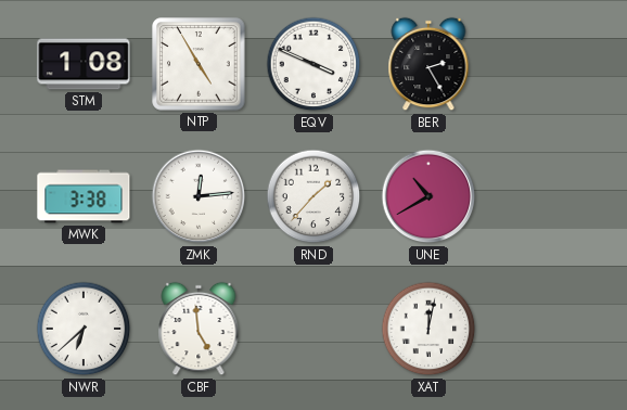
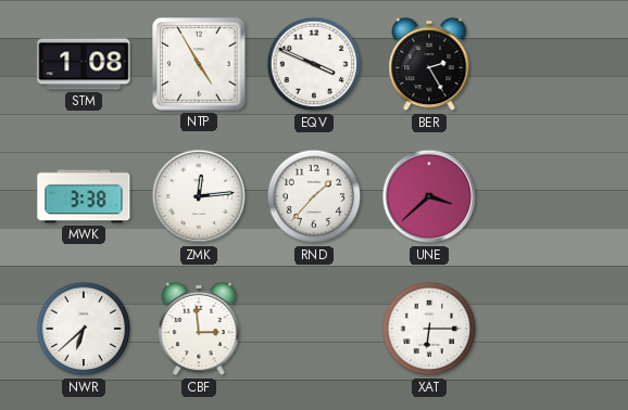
UNE: 10:40 -> 3:38
CBF: 4:59 -> 2:59
XAT: 12:02 -> 6:15
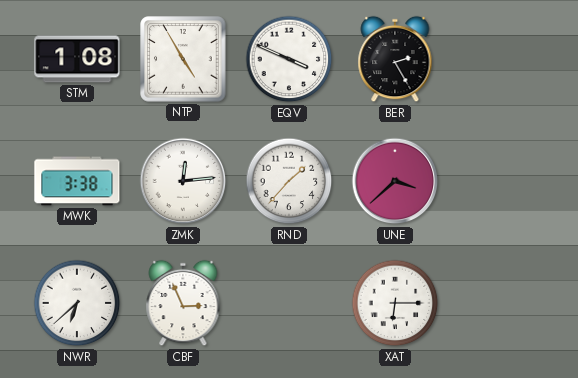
CBF: 2:59 -> 2:56
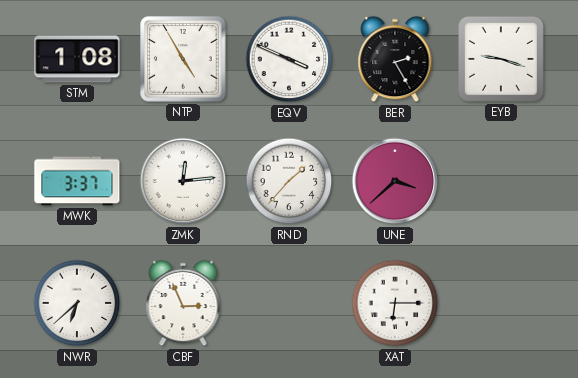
EYB: none -> 9:18
MWK: 3:38 -> 3:37
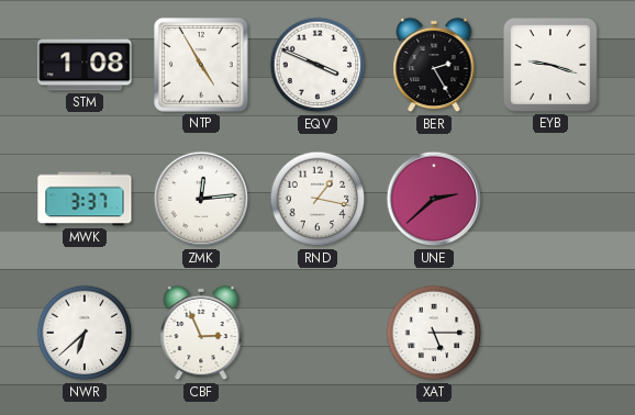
RND: 1:37 -> 1:17
UNE: 3:38 -> 2:38
XAT: 6:15 -> 5:15
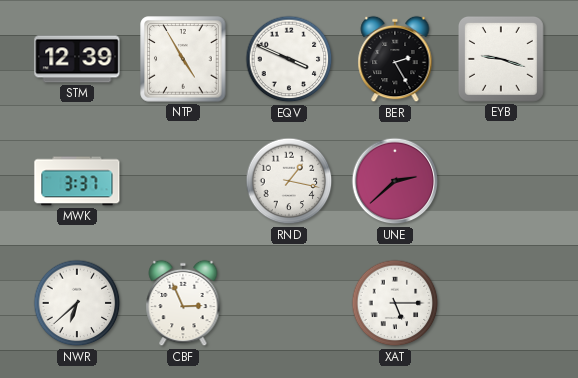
STM: 1:08 -> 12:39
ZMK: 12:14 -> none
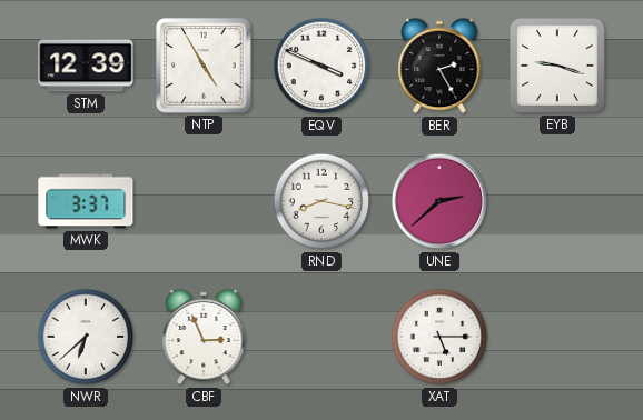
RND: 1:17 -> 8:17
